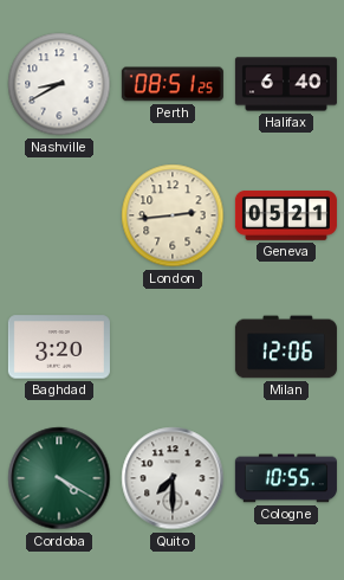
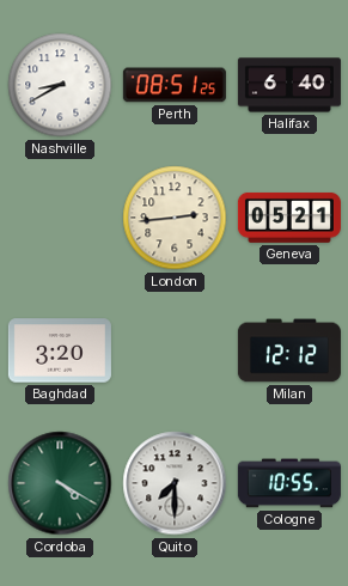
Milan: 12:06 -> 12:12
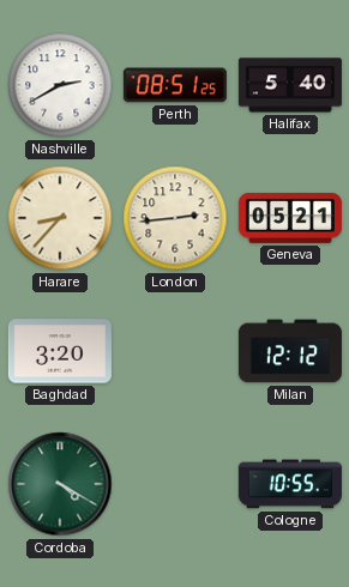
Nashville: 8:40 -> 2:40
Halifax: 6:40 -> 5:40
Harare: none -> 8:37
Quito: 7:30 -> none
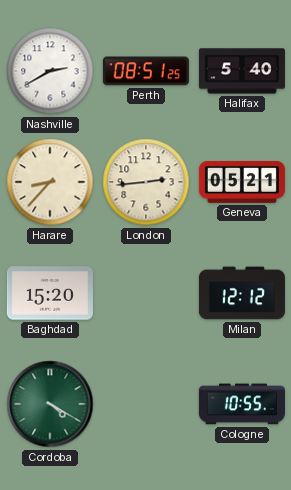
Baghdad: 3:20 -> 15:20
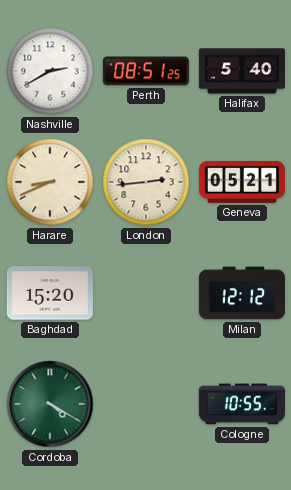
Harare: 8:37 -> 8:41
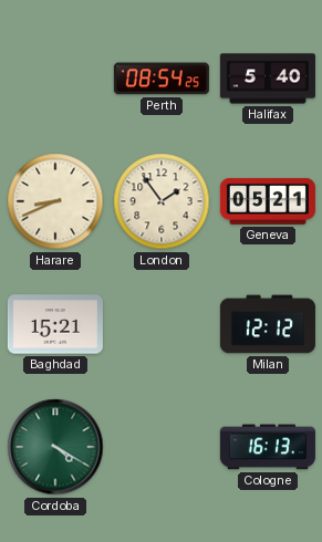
Nashville: 2:40 -> none
Perth: 08:51 -> 08:54
London: 2:44 -> 1:54
Baghdad: 15:20 -> 15:21
Cologne: 10:55 -> 16:13
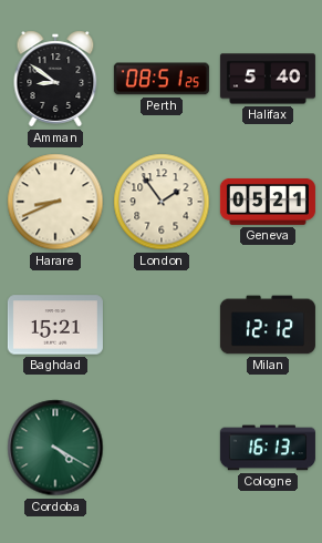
Amman: none -> 8:51
Perth: 08:54 -> 08:51
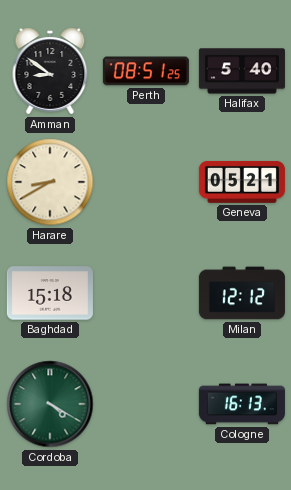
Harare: 8:41 -> 8:40
London: 1:54 -> none
Baghdad: 15:21 -> 15:18
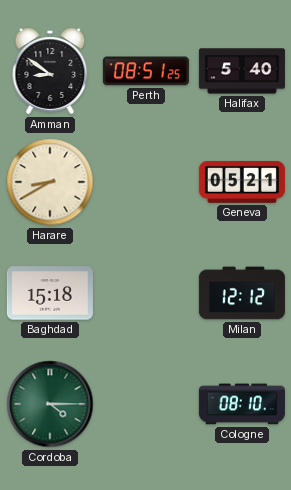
Cordoba: 4:20 -> 4:15
Cologne: 16:13 -> 08:10
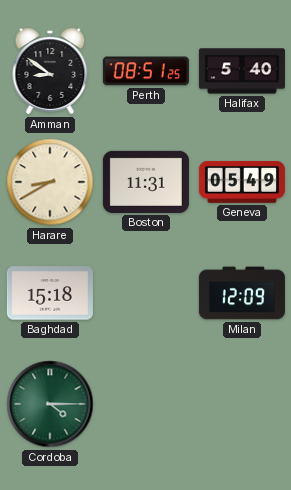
Boston: none -> 11:31
Geneva: 05:21 -> 05:49
Milan: 12:12 -> 12:09
Cologne: 08:10 -> none
